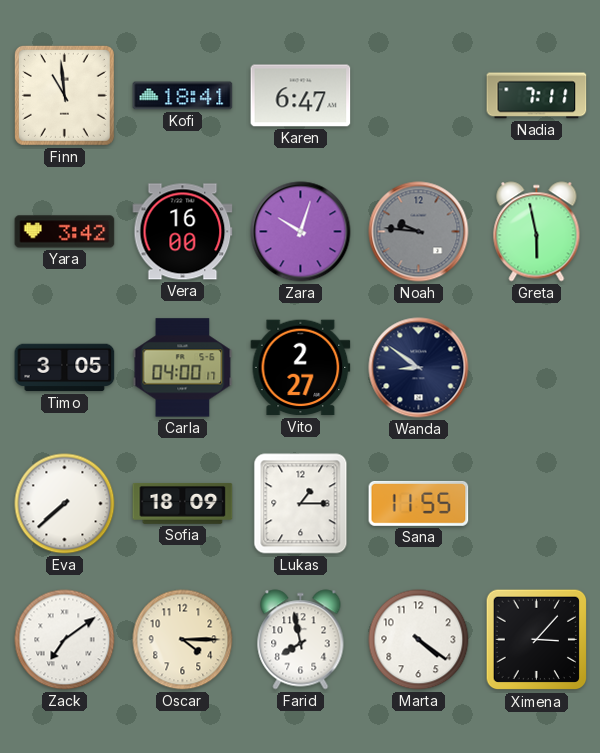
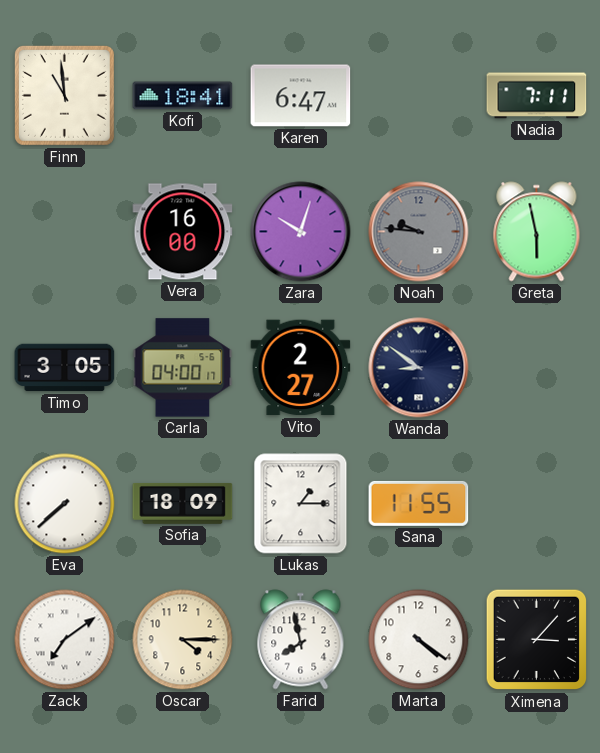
Yara: 3:42 -> none
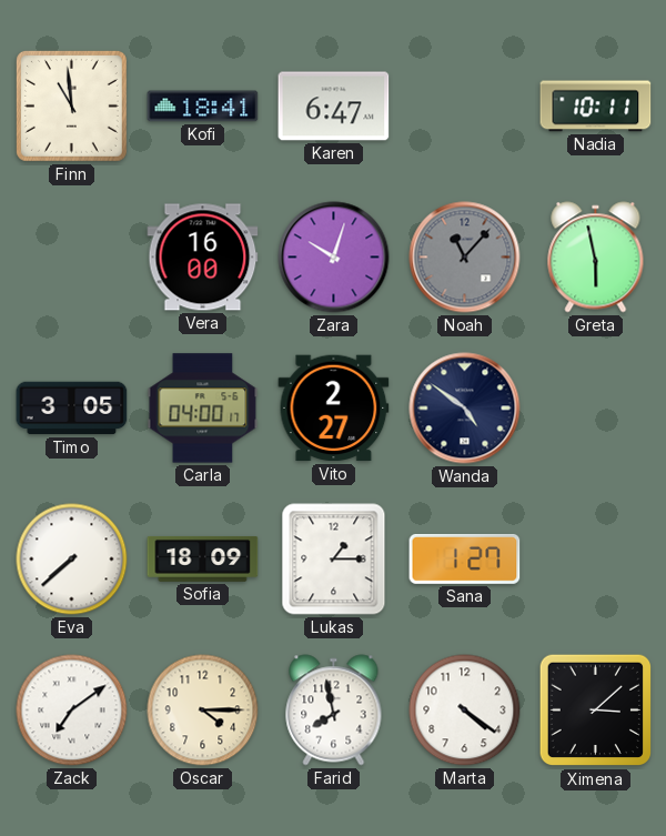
Nadia: 7:11 -> 10:11
Noah: 9:46 -> 11:07
Wanda: 8:51 -> 4:51
Sana: 11:55 -> 1:27
Ximena: 3:07 -> 3:08
